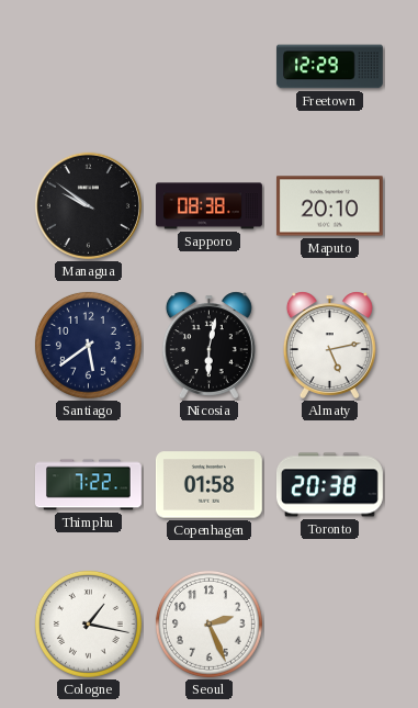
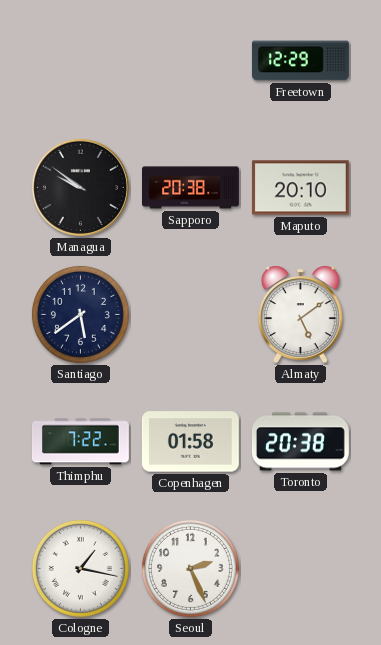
Sapporo: 08:38 -> 20:38
Nicosia: 6:02 -> none
Almaty: 5:13 -> 5:09
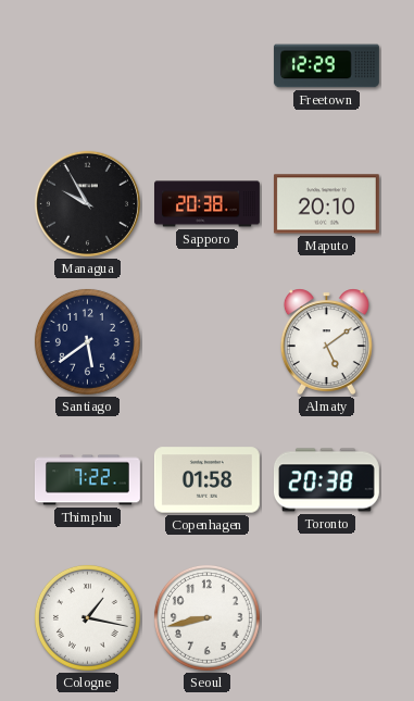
Managua: 9:51 -> 9:55
Seoul: 2:26 -> 8:43
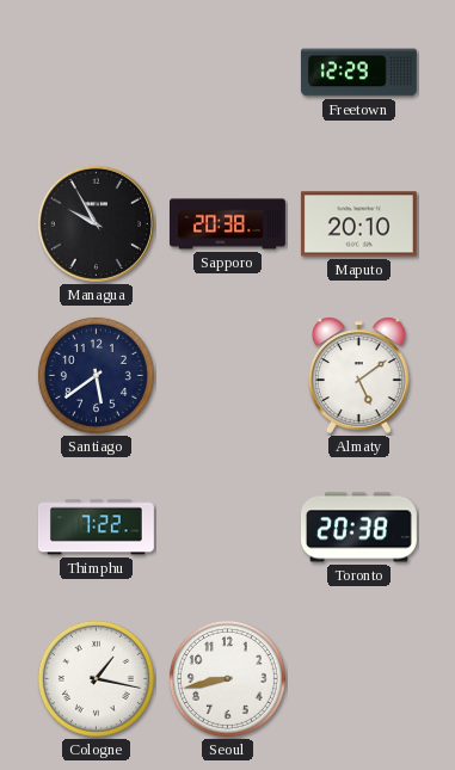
Copenhagen: 01:58 -> none
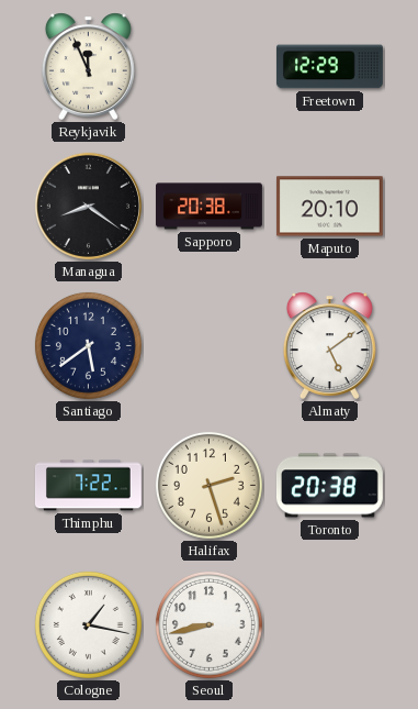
Reykjavik: none -> 11:56
Managua: 9:55 -> 8:21
Halifax: none -> 2:27
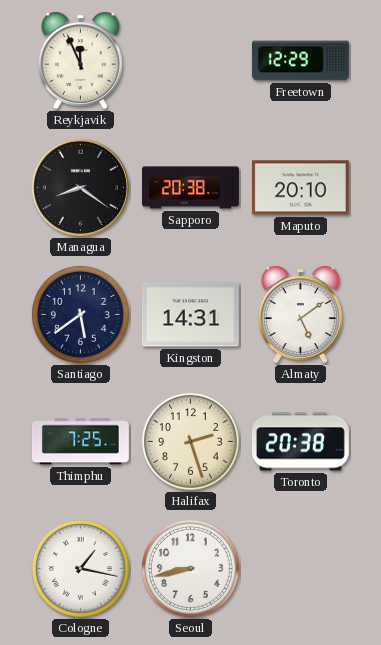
Kingston: none -> 14:31
Thimphu: 7:22 -> 7:25
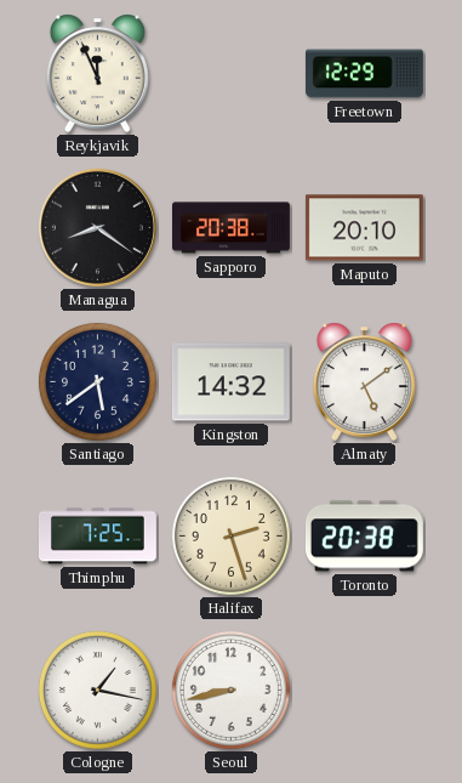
Kingston: 14:31 -> 14:32
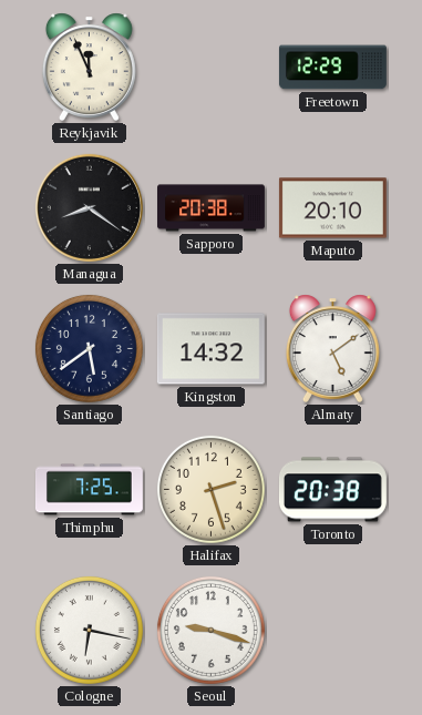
Cologne: 1:17 -> 6:17
Seoul: 8:43 -> 9:18
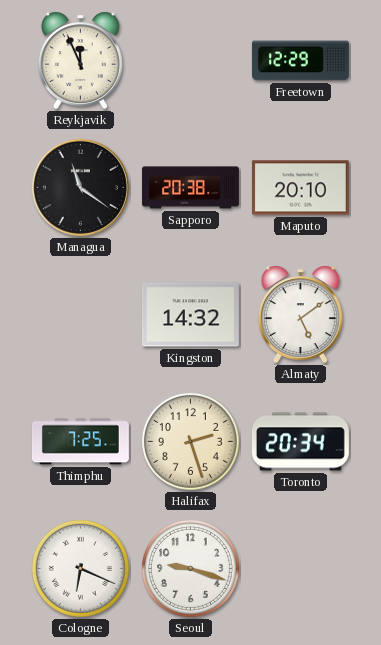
Managua: 8:21 -> 11:21
Santiago: 5:39 -> none
Toronto: 20:38 -> 20:34
Cologne: 6:17 -> 6:19
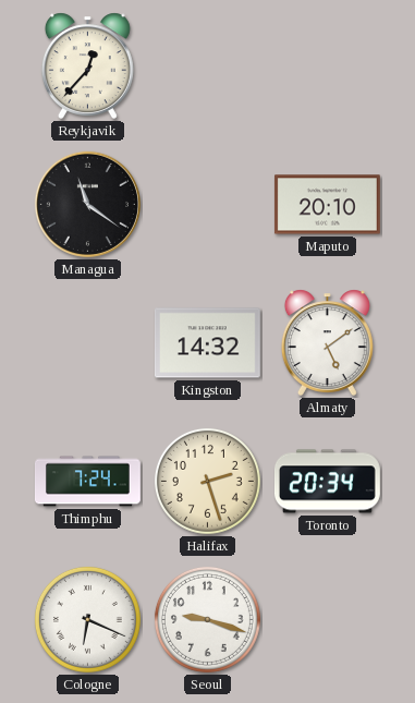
Reykjavik: 11:56 -> 12:37
Freetown: 12:29 -> none
Sapporo: 20:38 -> none
Thimphu: 7:25 -> 7:24
